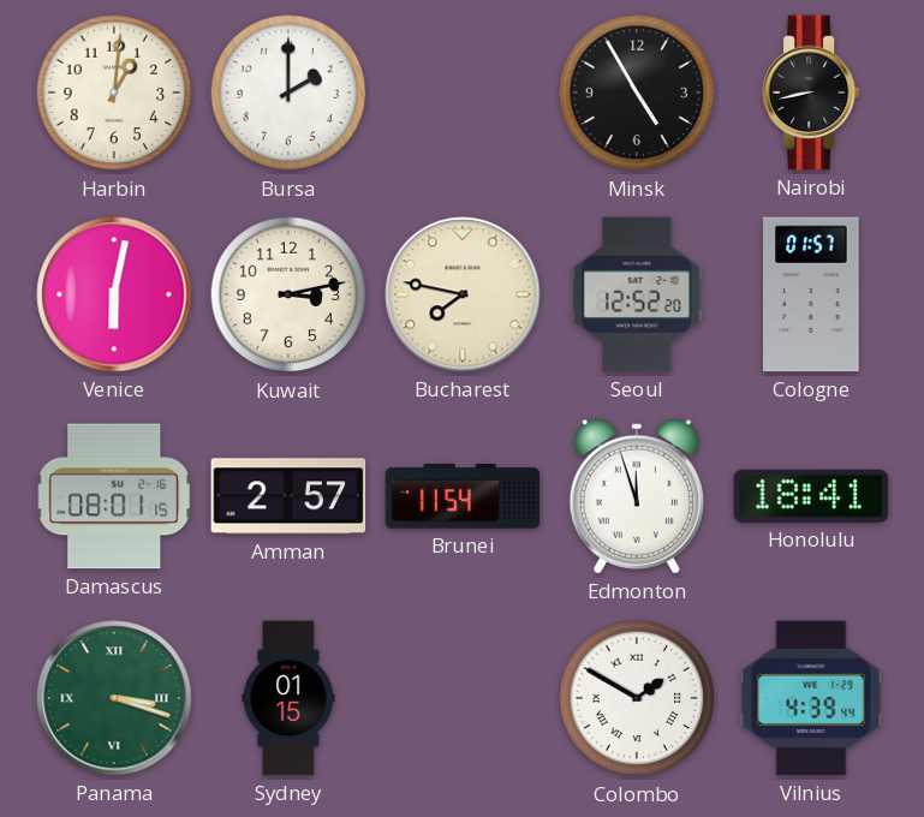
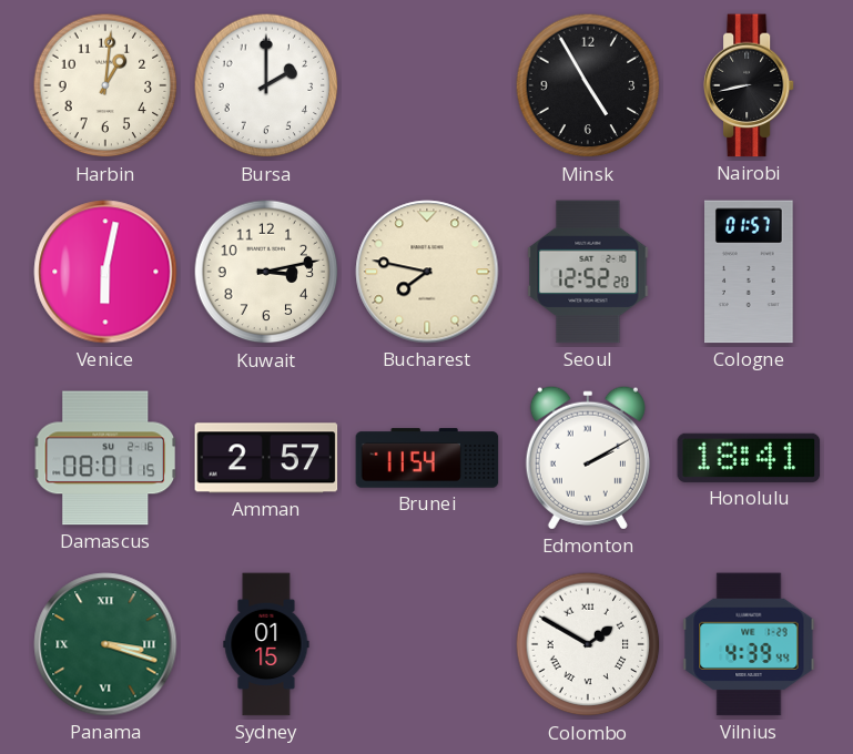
Edmonton: 11:57 -> 2:10
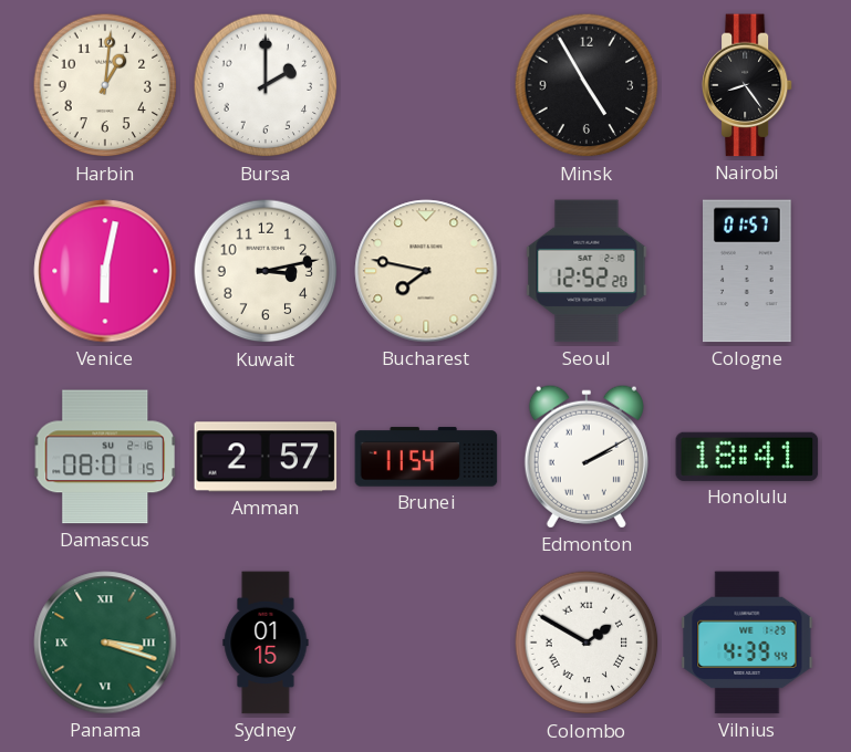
Nairobi: 8:43 -> 8:24
